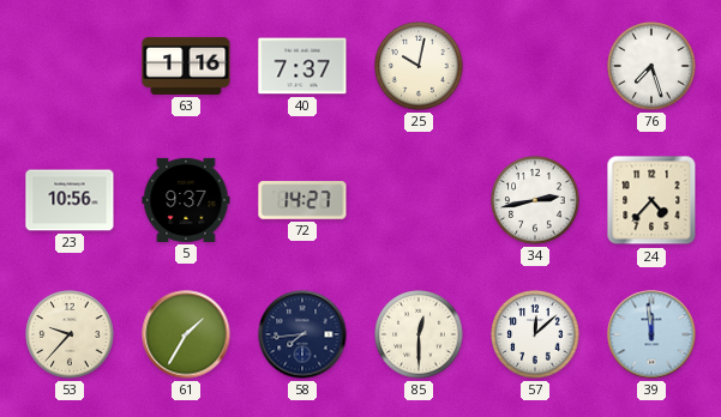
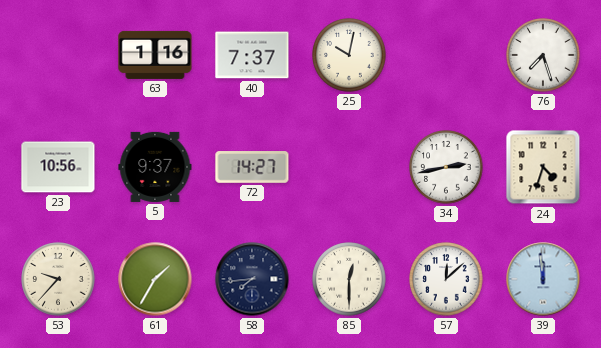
24: 4:37 -> 4:33
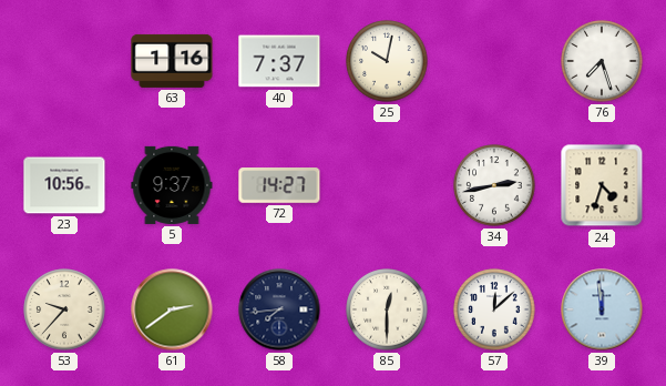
61: 1:35 -> 2:39
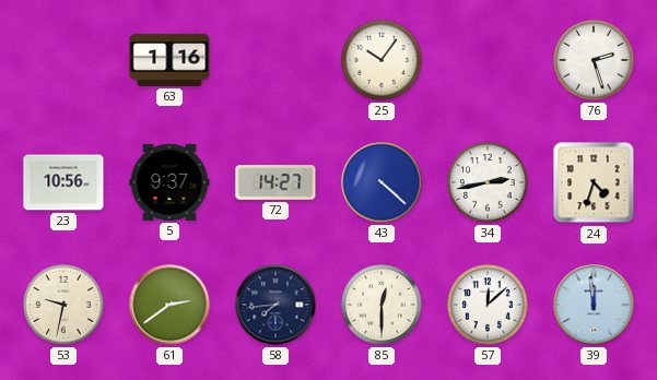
40: 7:37 -> none
25: 10:02 -> 10:06
76: 7:27 -> 2:27
43: none -> 4:22
53: 9:37 -> 9:32
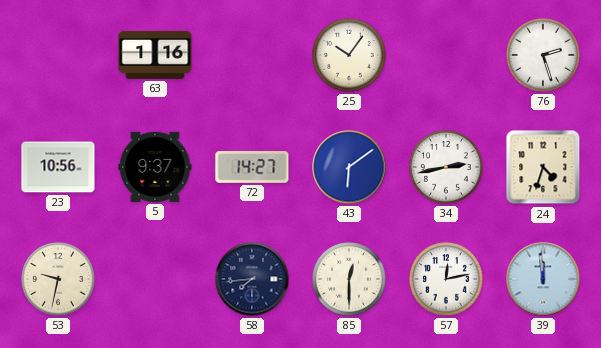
43: 4:22 -> 6:09
61: 2:39 -> none
57: 12:08 -> 12:13
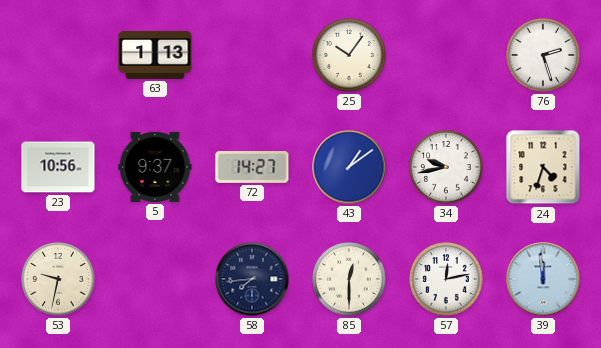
63: 1:16 -> 1:13
43: 6:09 -> 1:09
34: 2:43 -> 9:43
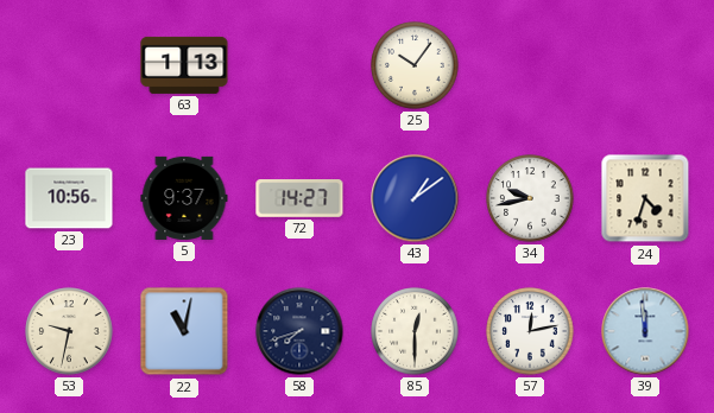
76: 2:27 -> none
22: none -> 11:02
58: 7:44 -> 7:42
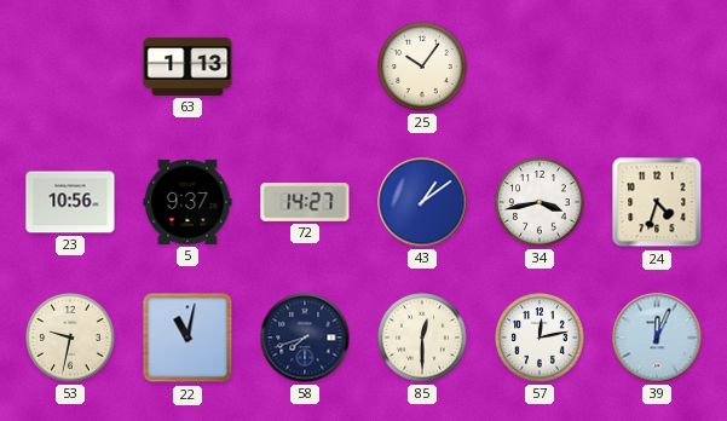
34: 9:43 -> 3:43
39: 11:59 -> 12:04
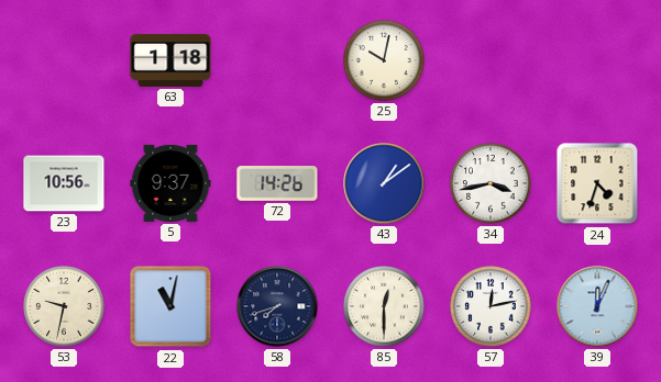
63: 1:13 -> 1:18
25: 10:06 -> 10:02
72: 14:27 -> 14:26
